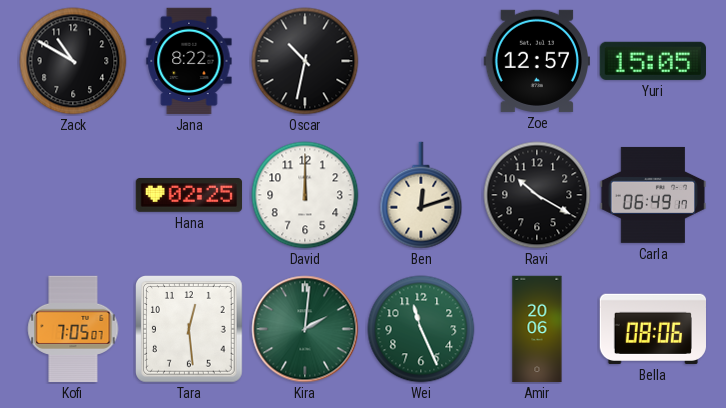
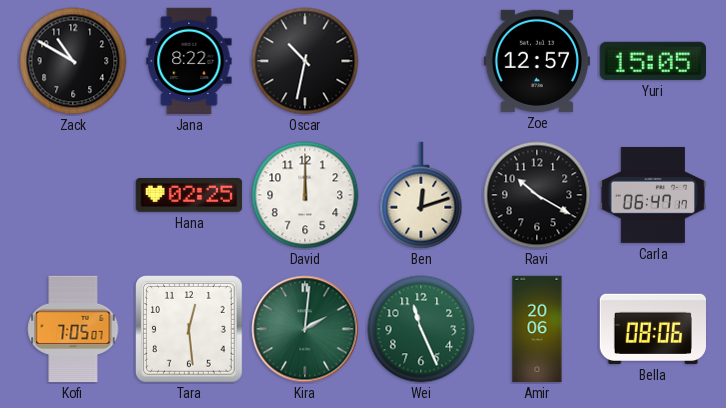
Carla: 06:49 -> 06:47
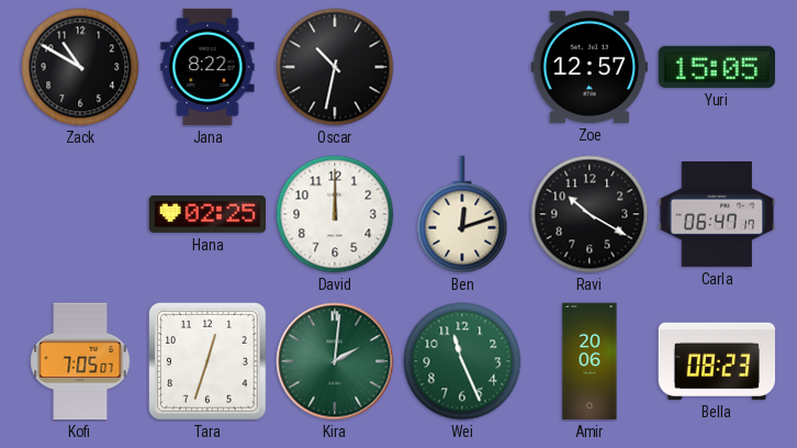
Tara: 12:29 -> 12:33
Bella: 08:06 -> 08:23
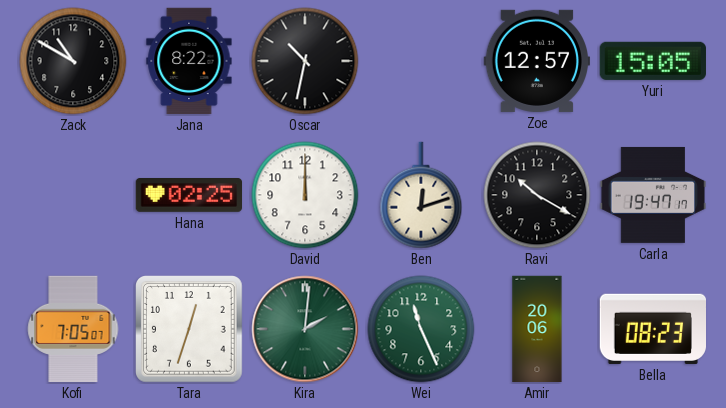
Carla: 06:47 -> 19:47
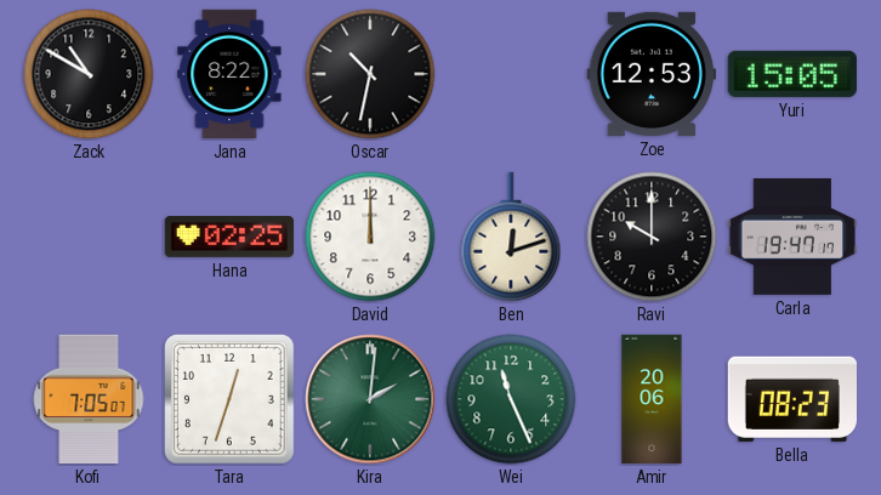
Zoe: 12:57 -> 12:53
Ravi: 10:20 -> 10:00
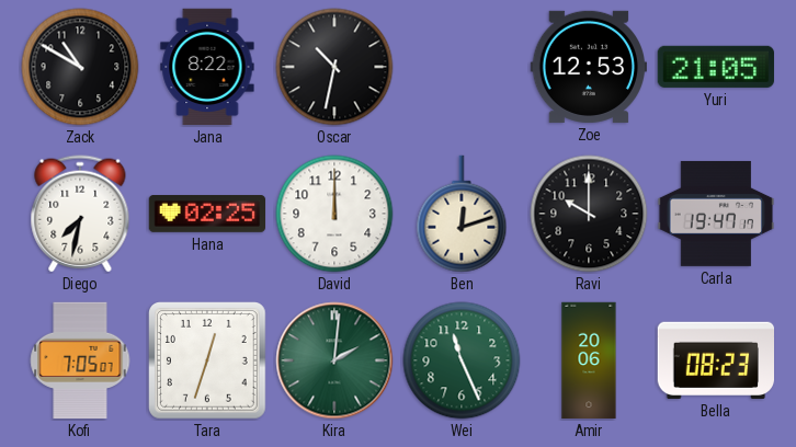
Yuri: 15:05 -> 21:05
Diego: none -> 7:32
